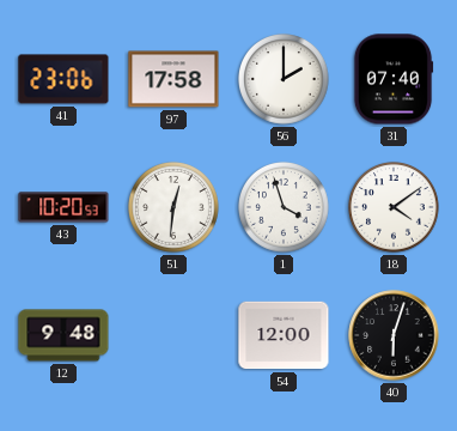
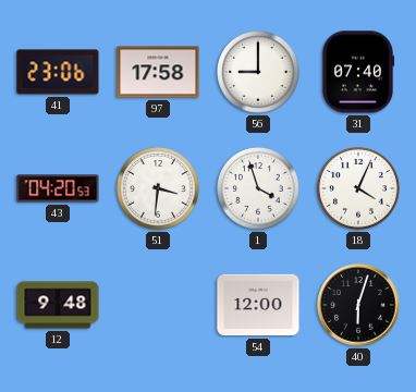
56: 2:00 -> 9:00
43: 10:20 -> 04:20
51: 12:31 -> 3:31
18: 4:09 -> 4:04
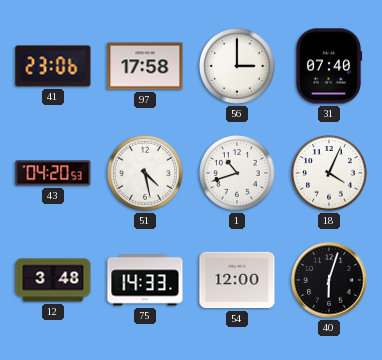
56: 9:00 -> 3:00
51: 3:31 -> 4:28
1: 3:57 -> 10:42
12: 9:48 -> 3:48
75: none -> 14:33
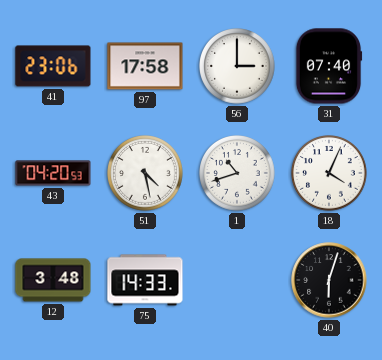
54: 12:00 -> none
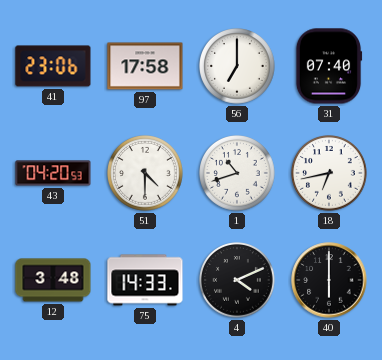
56: 3:00 -> 7:00
51: 4:28 -> 4:30
18: 4:04 -> 6:43
4: none -> 4:11
40: 6:03 -> 6:00
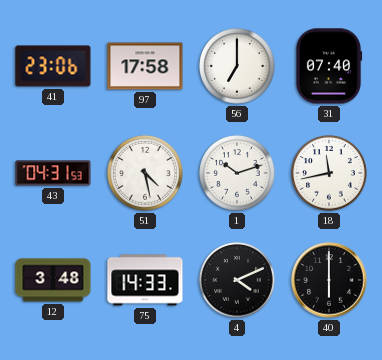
43: 04:20 -> 04:31
51: 4:30 -> 4:28
1: 10:42 -> 10:12
18: 6:43 -> 11:43
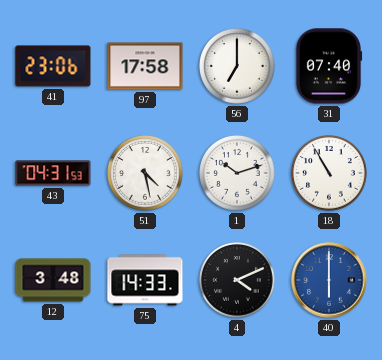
18: 11:43 -> 10:55
40 dial: black -> blue
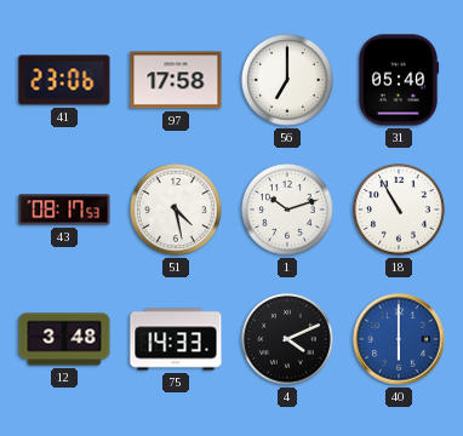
31: 07:40 -> 05:40
43: 04:31 -> 08:17
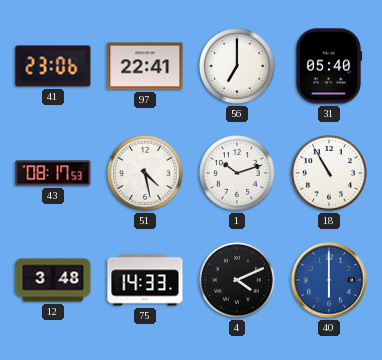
97: 17:58 -> 22:41
